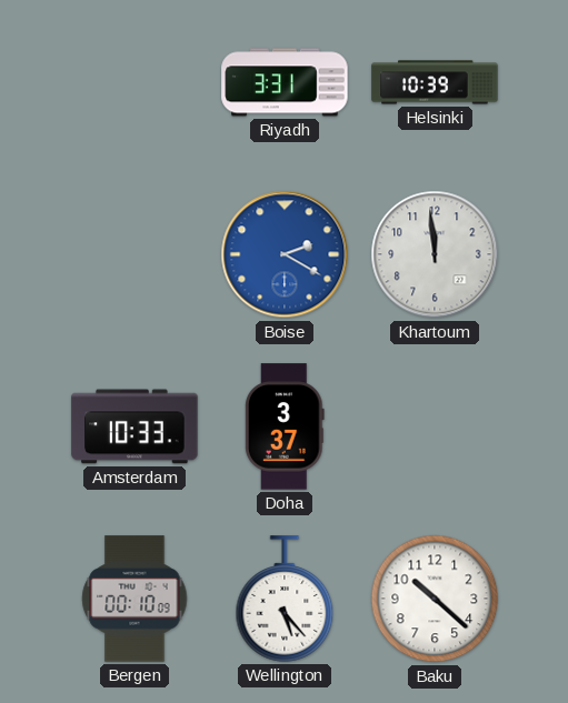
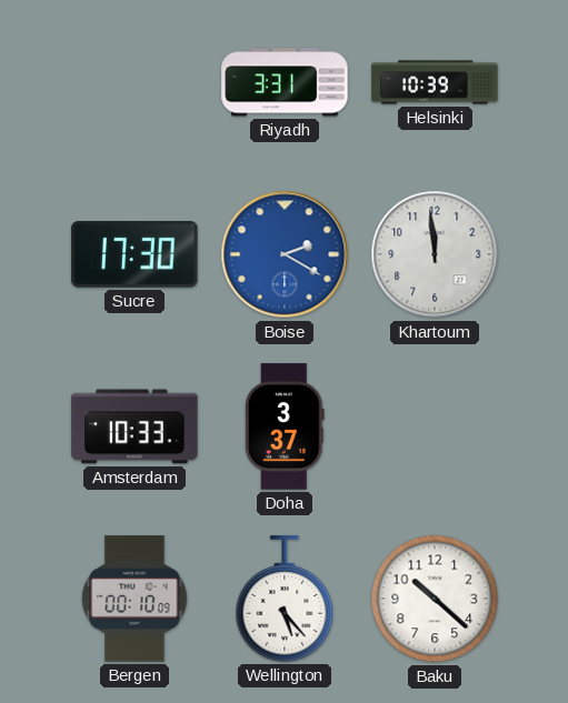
Sucre: none -> 17:30
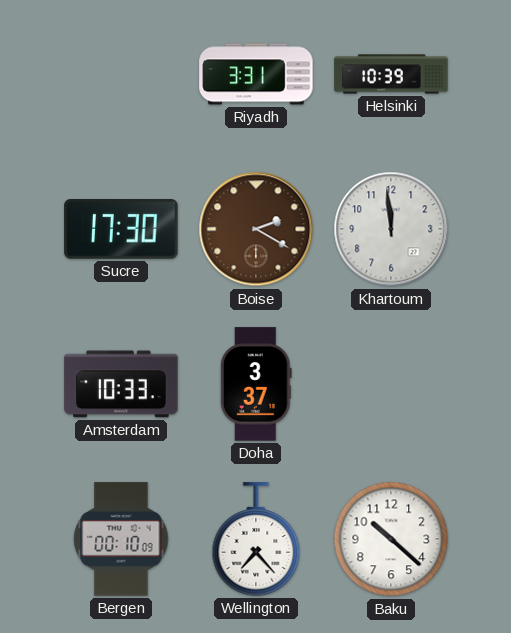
Boise dial: blue -> brown
Wellington: 5:23 -> 7:23
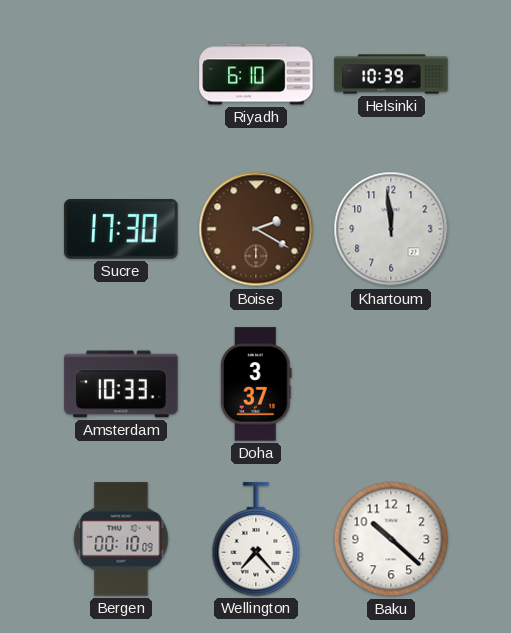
Riyadh: 3:31 -> 6:10
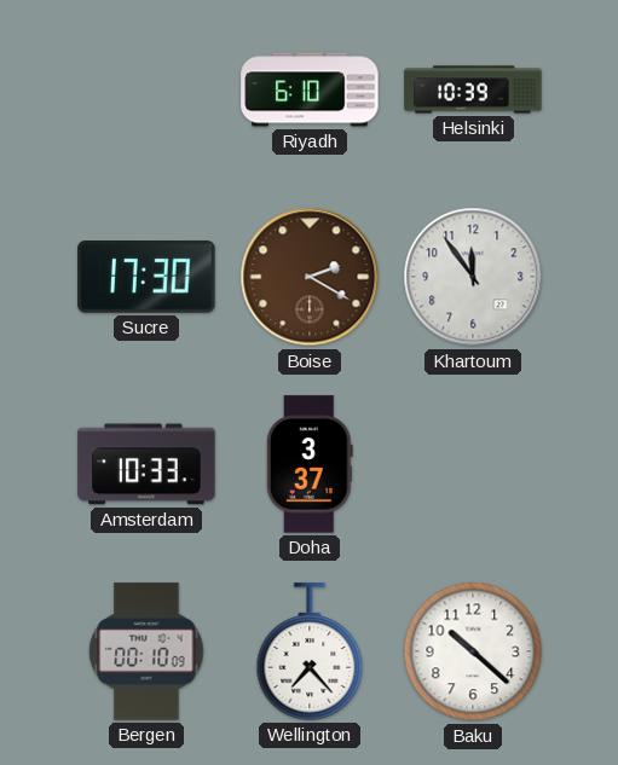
Khartoum: 11:59 -> 11:54
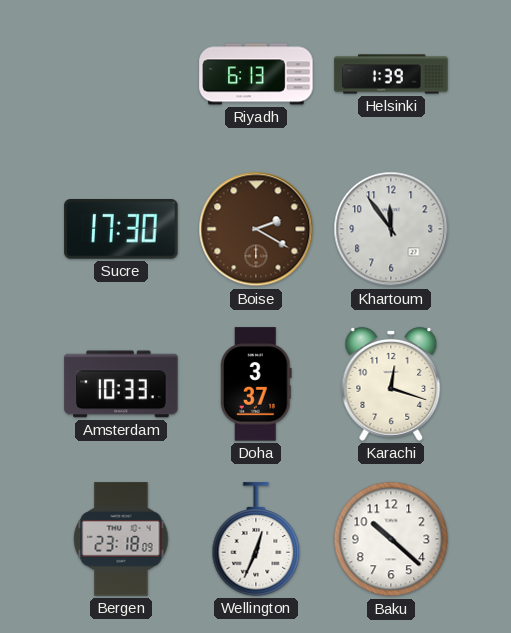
Riyadh: 6:10 -> 6:13
Helsinki: 10:39 -> 1:39
Karachi: none -> 12:18
Bergen: 00:10 -> 23:18
Wellington: 7:23 -> 12:34
